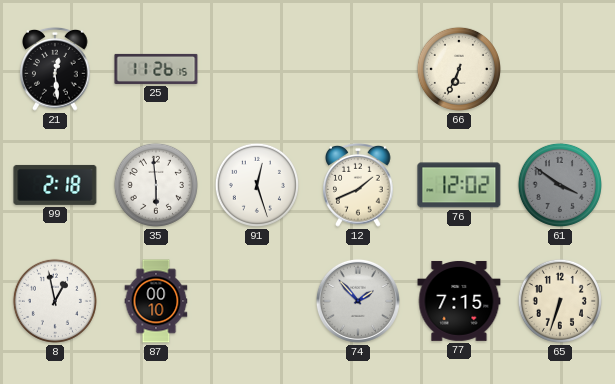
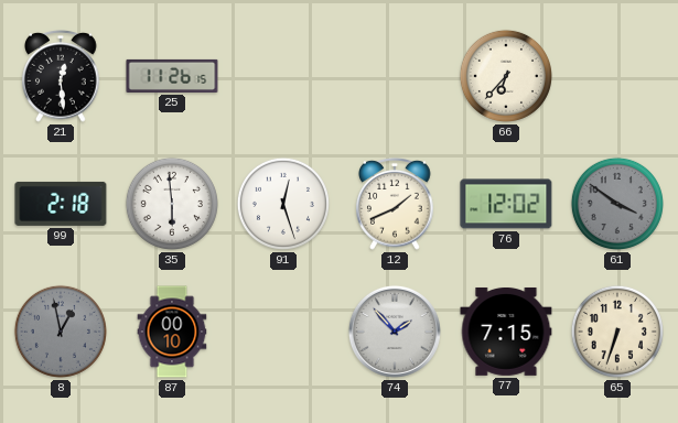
66: 6:34 -> 6:37
8 dial: white -> grey
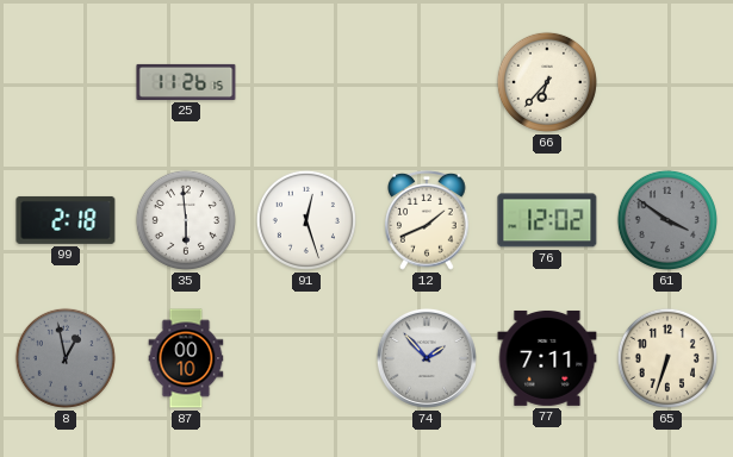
21: 12:29 -> none
77: 7:15 -> 7:11
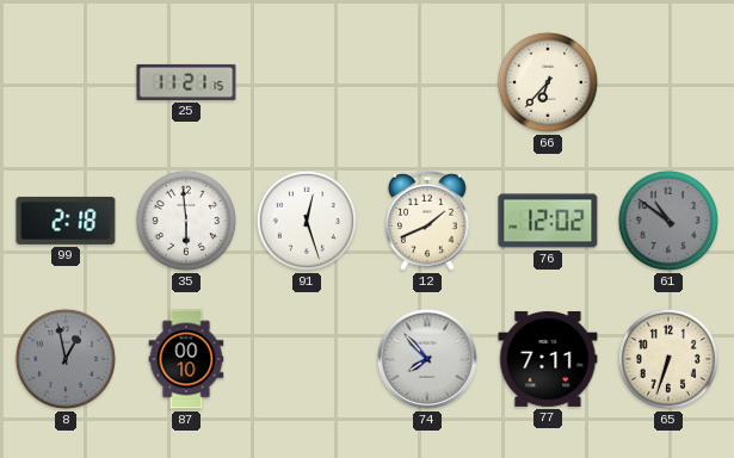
25: 11:26 -> 11:21
61: 3:51 -> 10:51
74: 1:53 -> 7:53
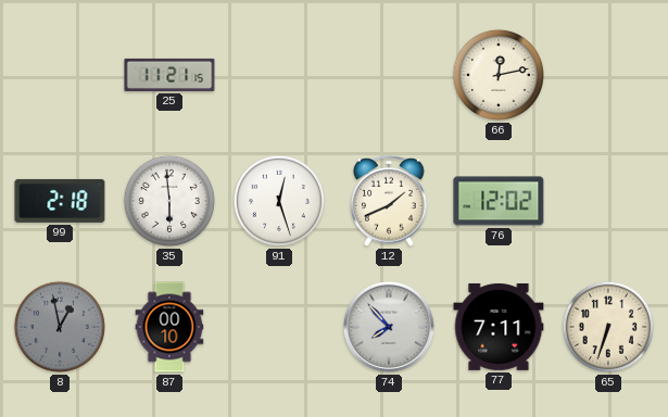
66: 6:37 -> 12:13
61: 10:51 -> none
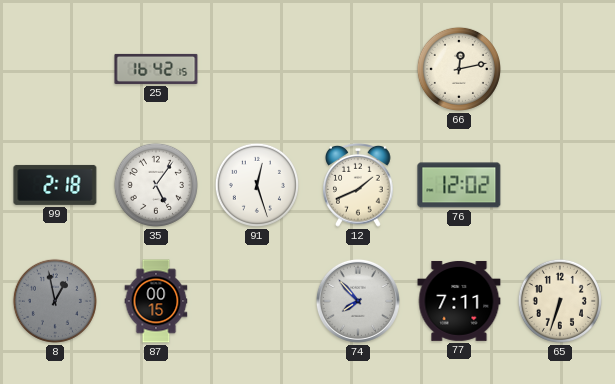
25: 11:21 -> 16:42
35: 5:59 -> 5:06
87: 00:10 -> 00:15
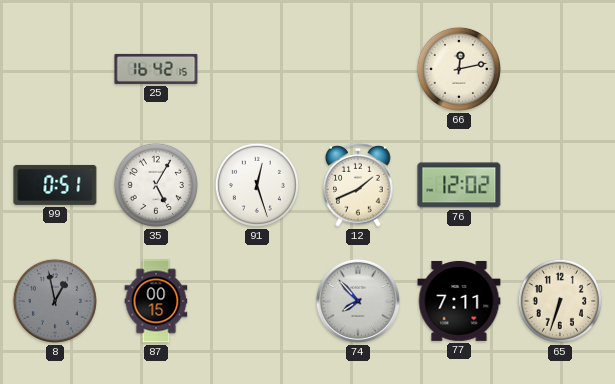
99: 2:18 -> 0:51
35: 5:06 -> 5:05
